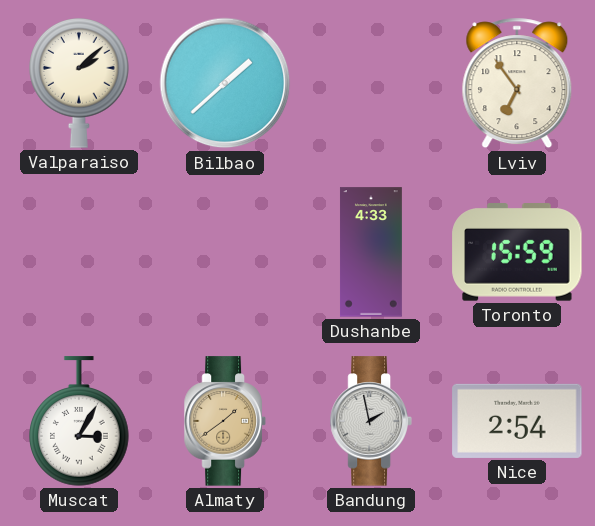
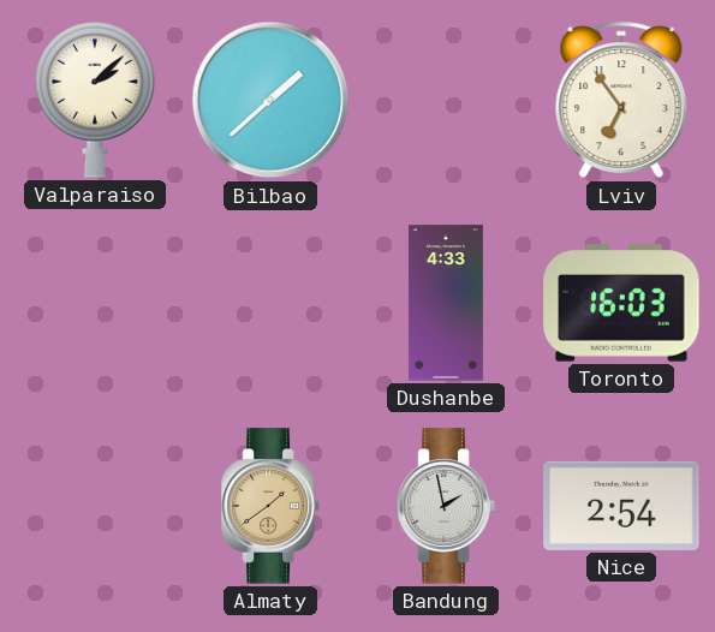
Toronto: 15:59 -> 16:03
Muscat: 3:05 -> none
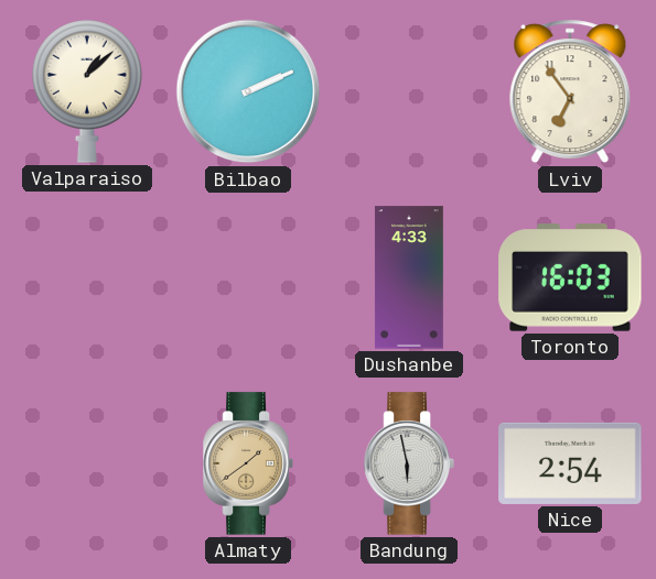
Valparaiso: 2:08 -> 1:08
Bilbao: 1:38 -> 2:11
Bandung: 1:58 -> 5:58
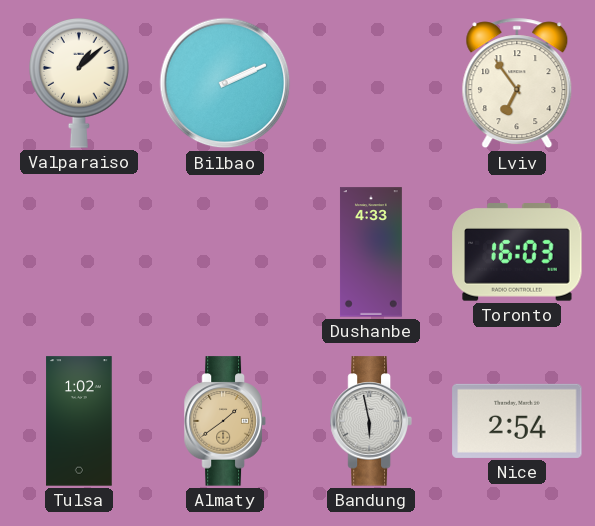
Tulsa: none -> 1:02
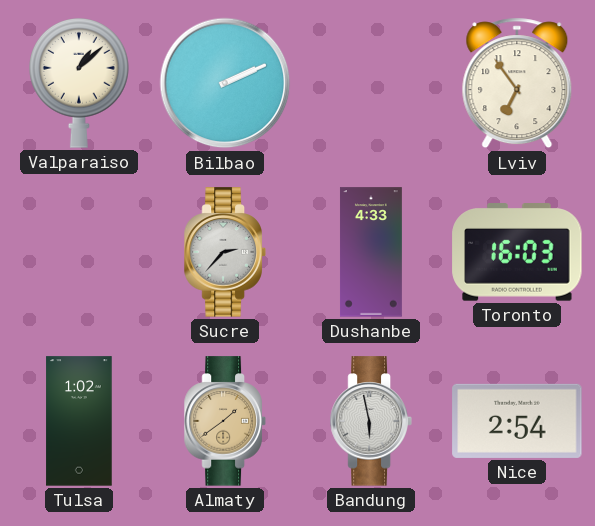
Sucre: none -> 2:37
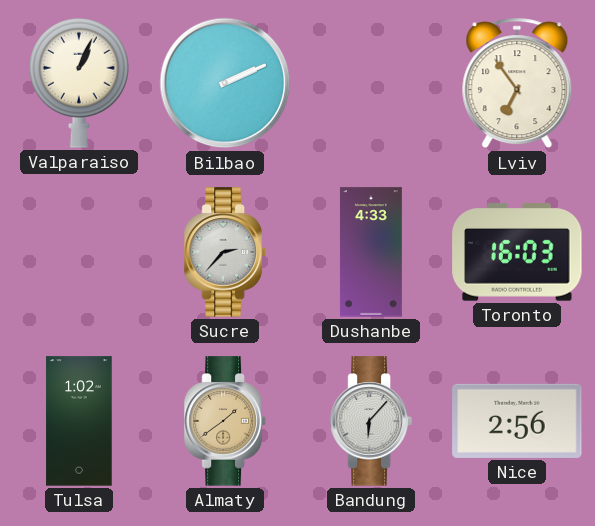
Valparaiso: 1:08 -> 1:04
Bandung: 5:58 -> 6:07
Nice: 2:54 -> 2:56
